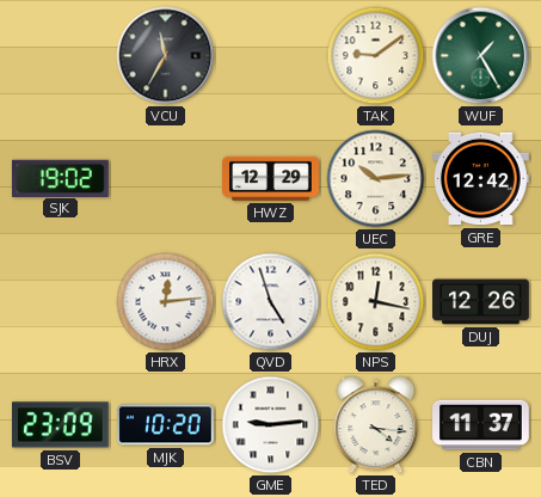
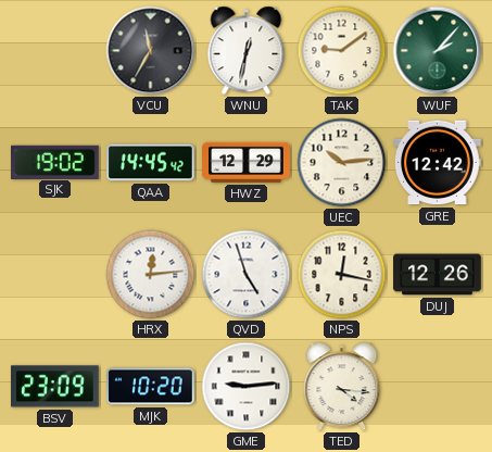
WNU: none -> 12:32
WUF: 1:25 -> 2:07
QAA: none -> 14:45
CBN: 11:37 -> none
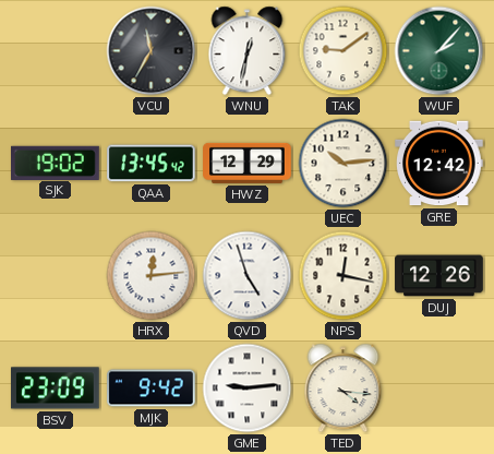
QAA: 14:45 -> 13:45
MJK: 10:20 -> 9:42
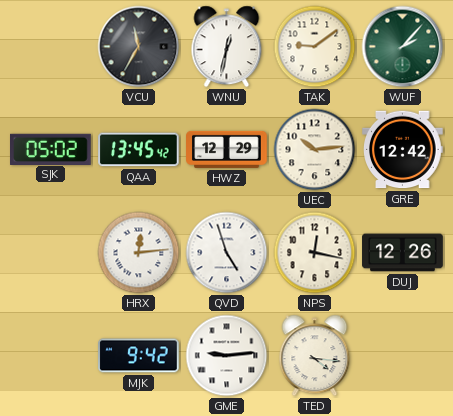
SJK: 19:02 -> 05:02
BSV: 23:09 -> none
